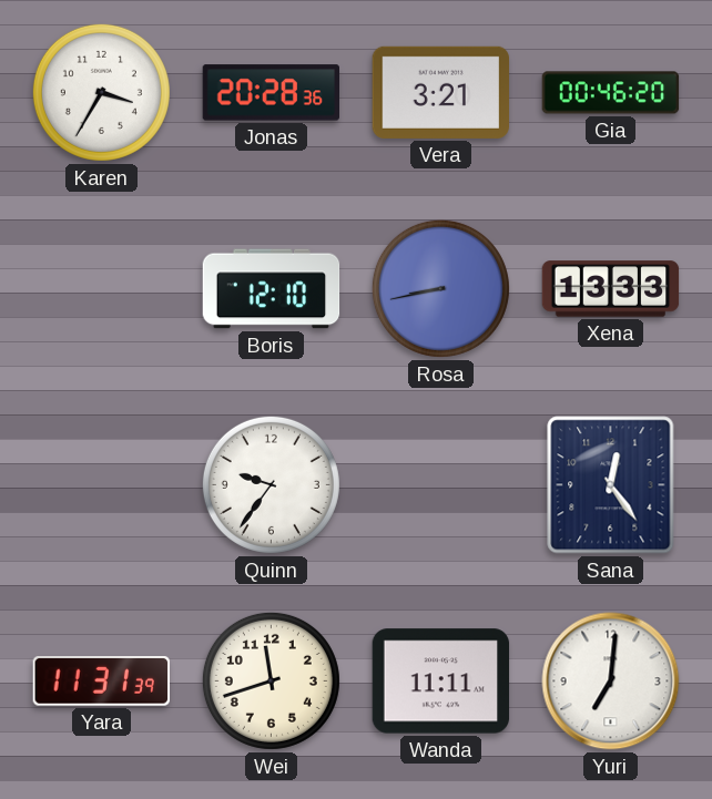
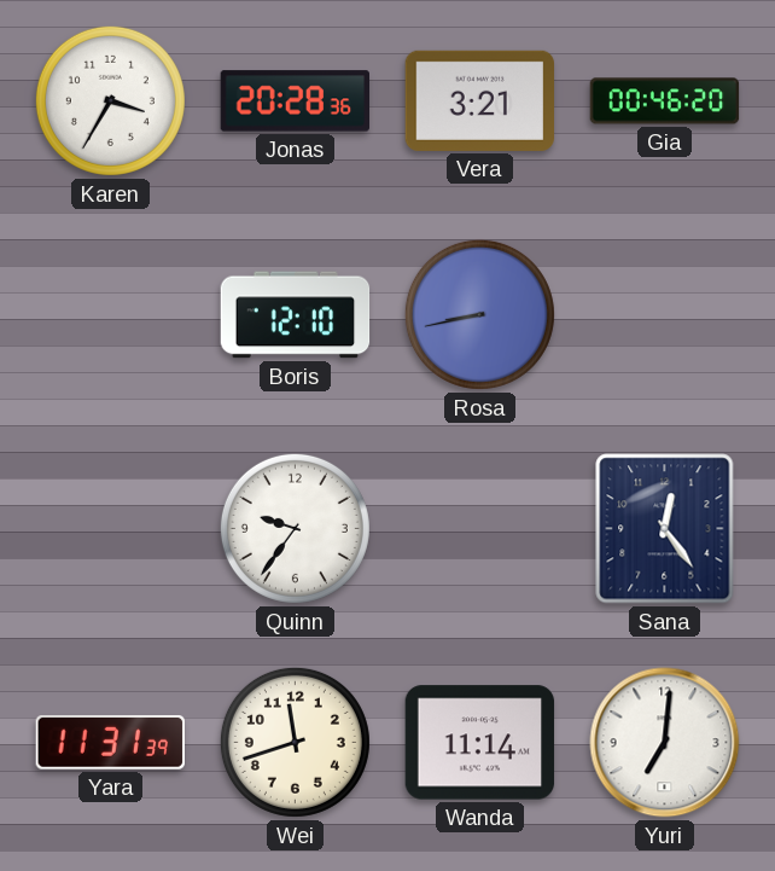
Xena: 13:33 -> none
Wanda: 11:11 -> 11:14
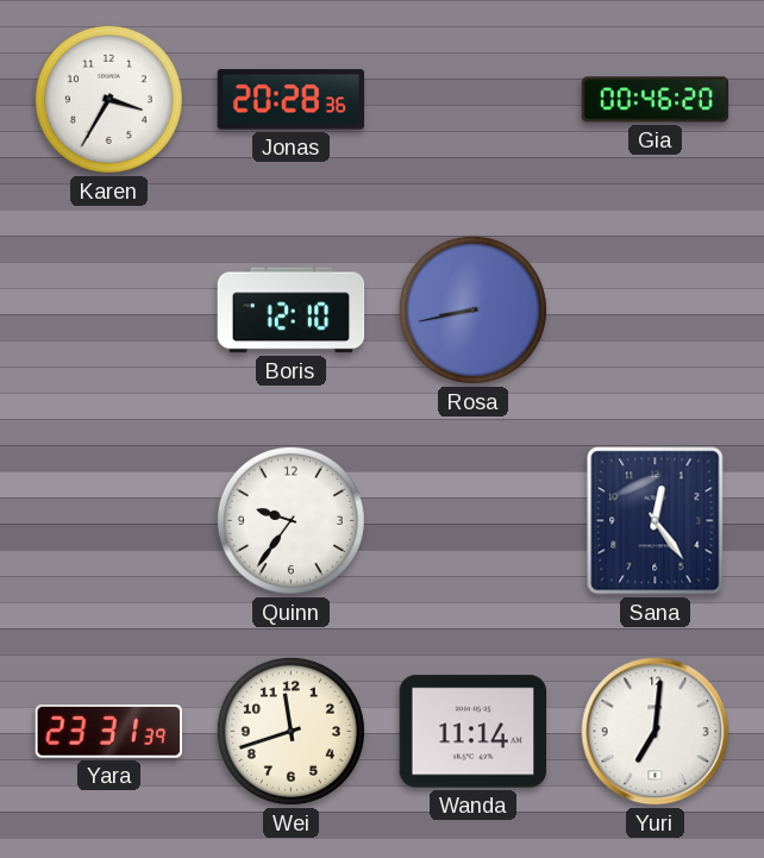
Vera: 3:21 -> none
Yara: 11:31 -> 23:31
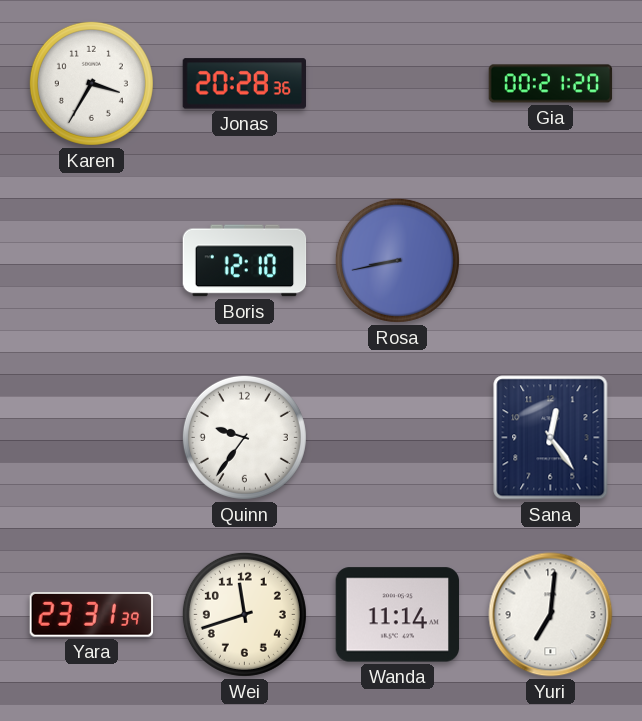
Gia: 00:46 -> 00:21
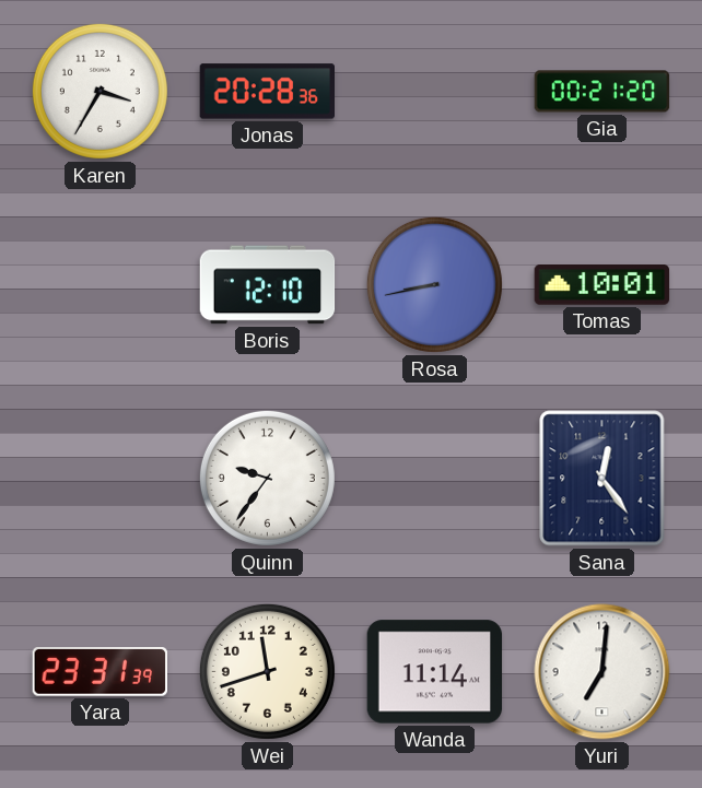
Tomas: none -> 10:01
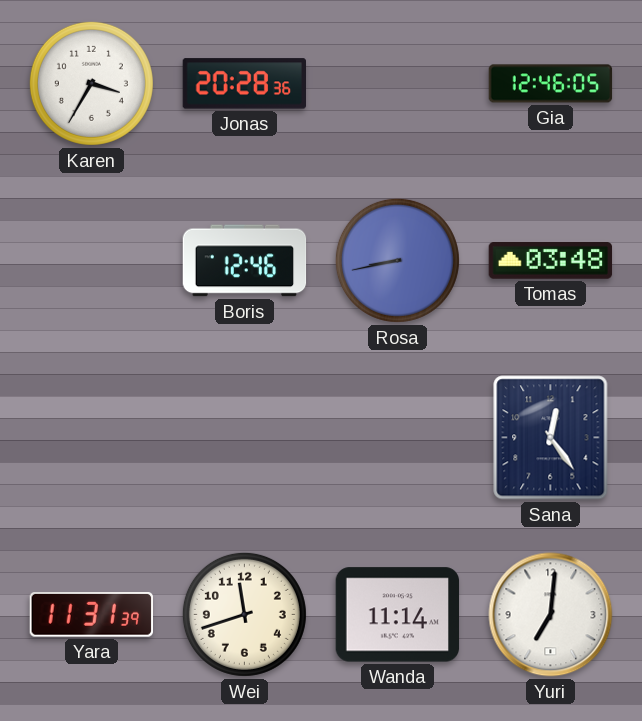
Gia: 00:21 -> 12:46
Boris: 12:10 -> 12:46
Tomas: 10:01 -> 03:48
Quinn: 9:36 -> none
Yara: 23:31 -> 11:31
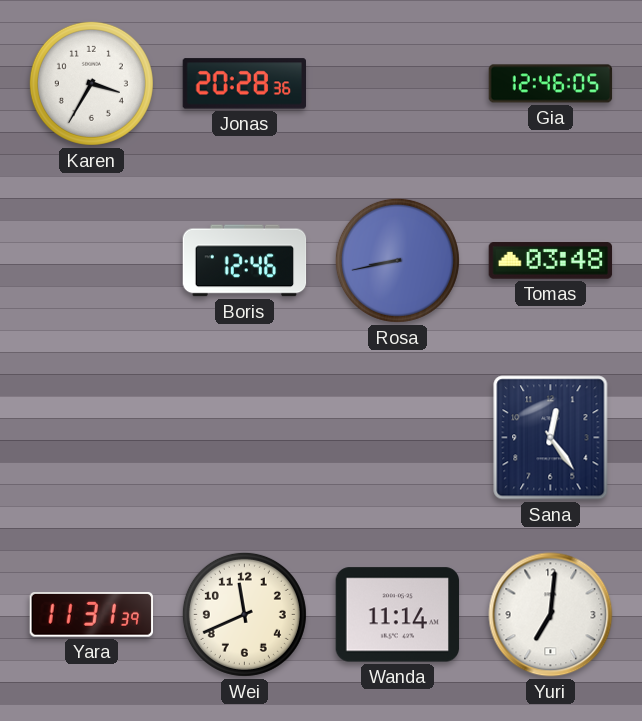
Wei: 11:42 -> 11:41
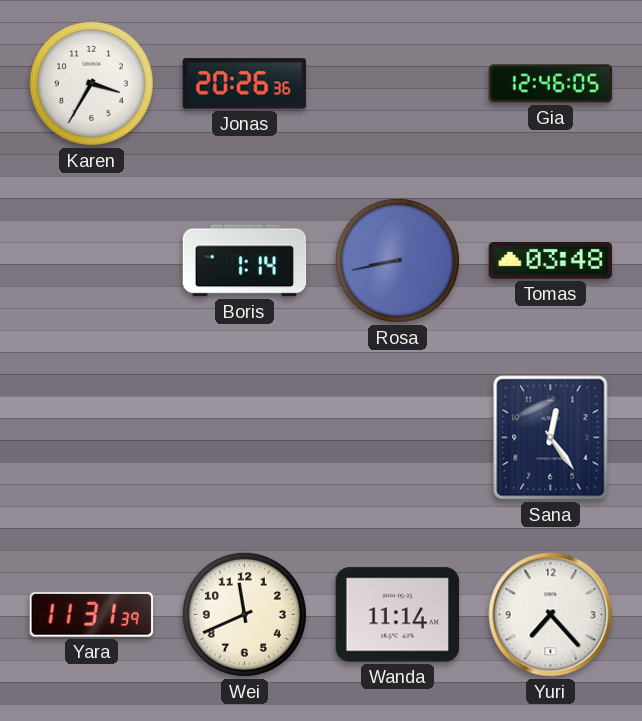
Jonas: 20:28 -> 20:26
Boris: 12:46 -> 1:14
Yuri: 7:01 -> 7:23
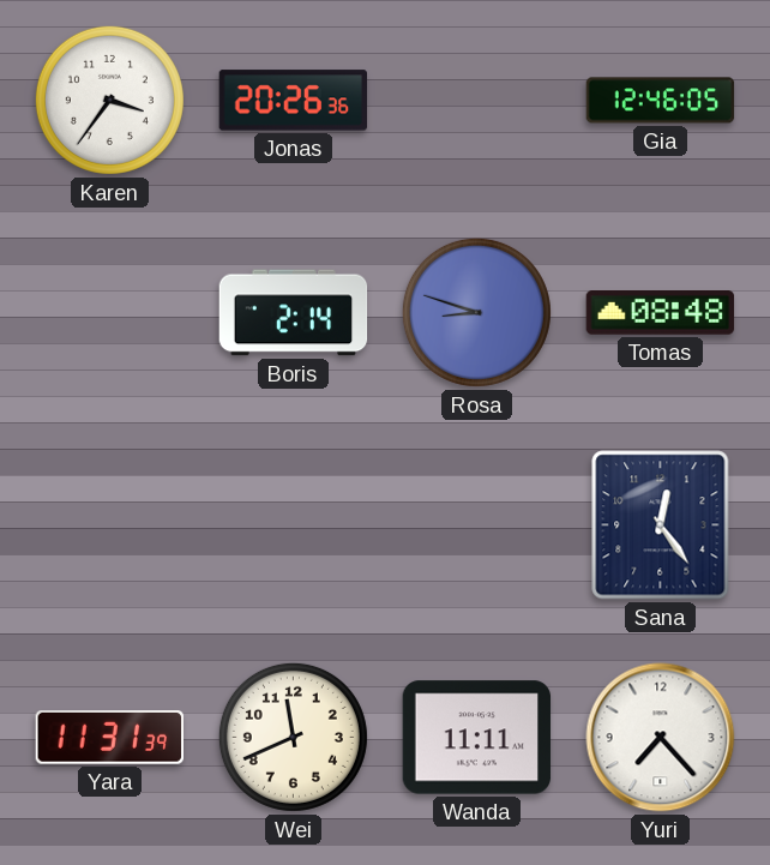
Karen: 3:35 -> 3:36
Boris: 1:14 -> 2:14
Rosa: 8:43 -> 8:48
Tomas: 03:48 -> 08:48
Wanda: 11:14 -> 11:11
